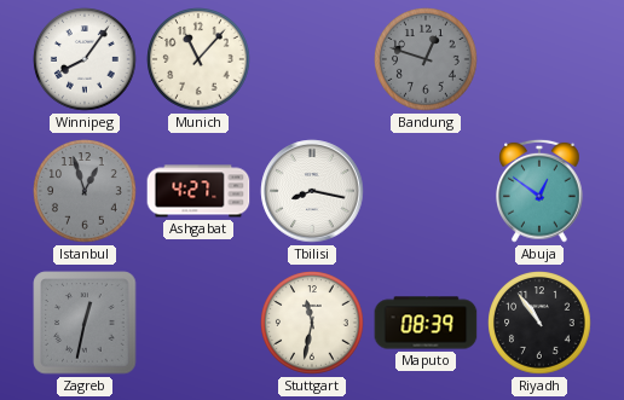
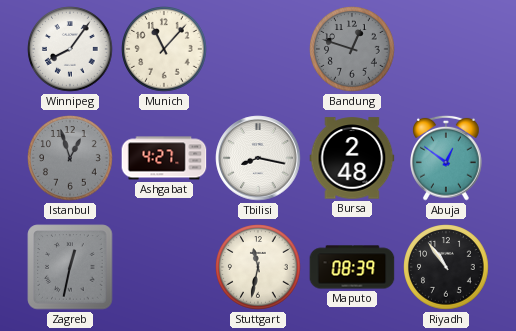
Bursa: none -> 2:48
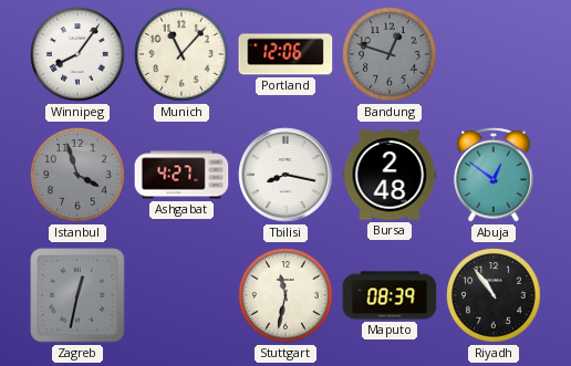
Portland: none -> 12:06
Istanbul: 12:57 -> 3:57
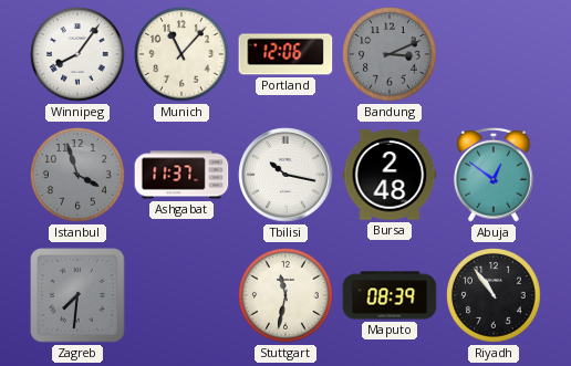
Bandung: 12:48 -> 3:11
Ashgabat: 4:27 -> 11:37
Tbilisi: 8:17 -> 10:17
Zagreb: 12:32 -> 7:31
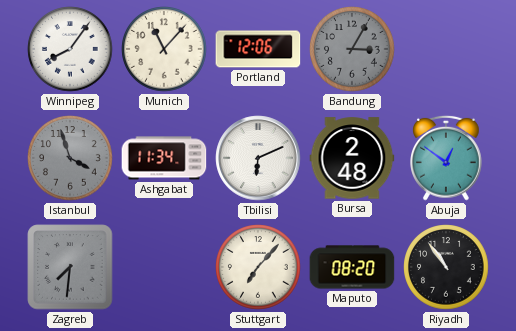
Bandung: 3:11 -> 3:05
Ashgabat: 11:37 -> 11:34
Tbilisi: 10:17 -> 6:11
Stuttgart: 11:32 -> 7:07
Maputo: 08:39 -> 08:20
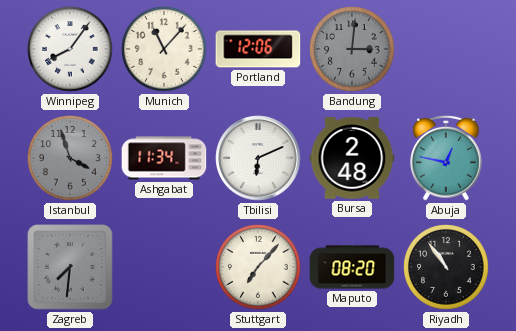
Bandung: 3:05 -> 3:01
Abuja: 12:51 -> 12:47
